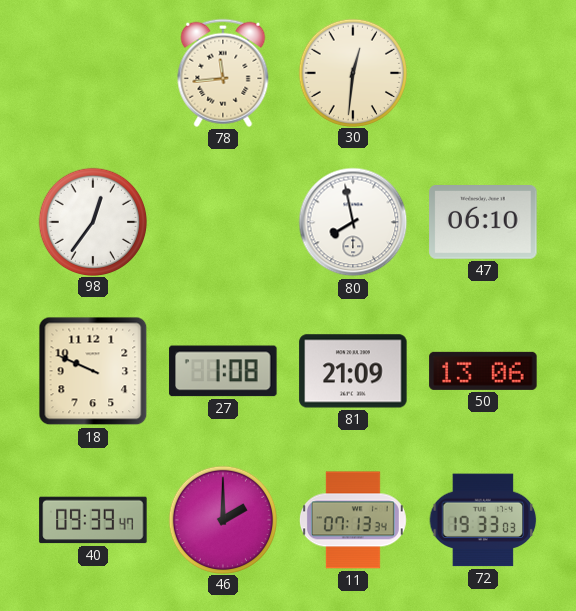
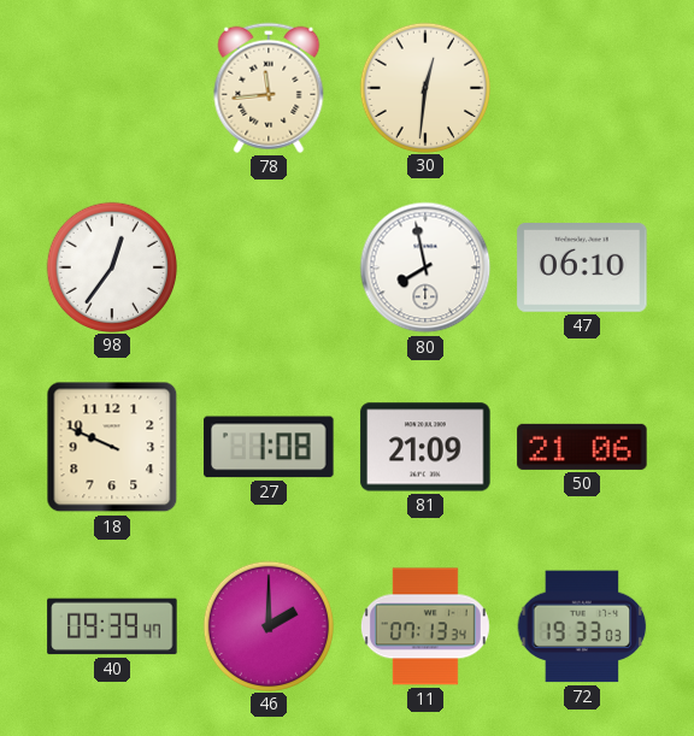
50: 13:06 -> 21:06
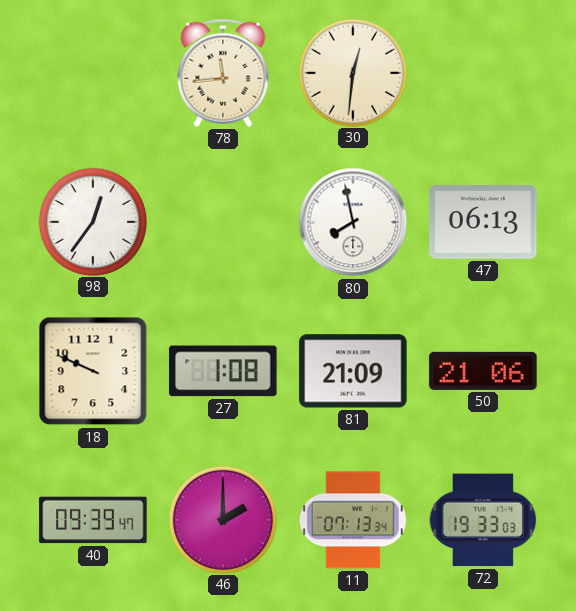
47: 06:10 -> 06:13
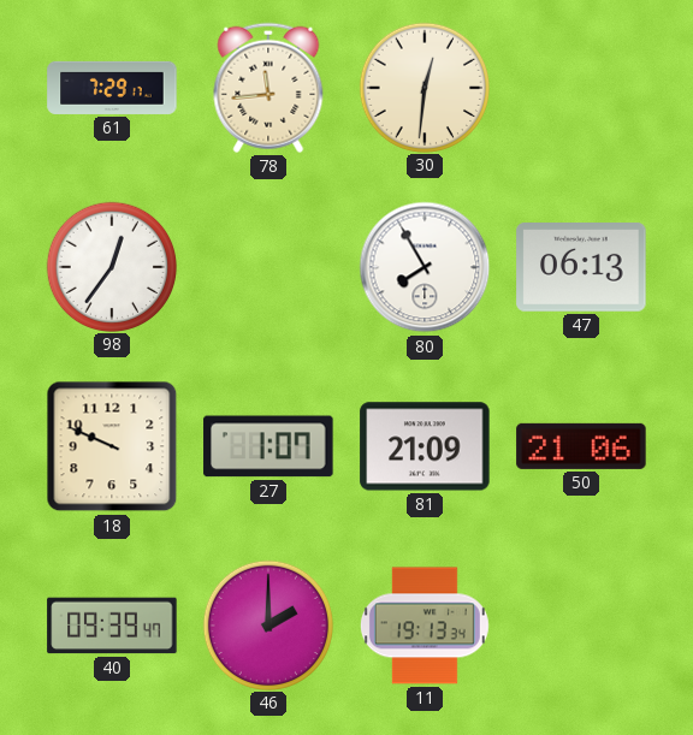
61: none -> 7:29
80: 7:58 -> 7:55
27: 1:08 -> 1:07
11: 07:13 -> 19:13
72: 19:33 -> none
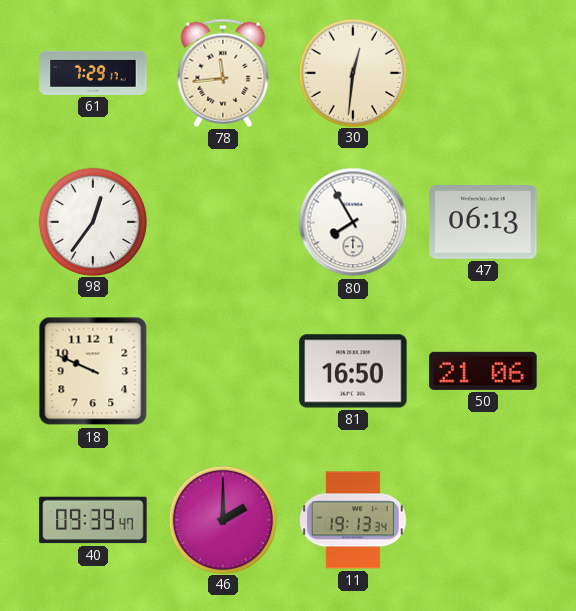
27: 1:07 -> none
81: 21:09 -> 16:50
